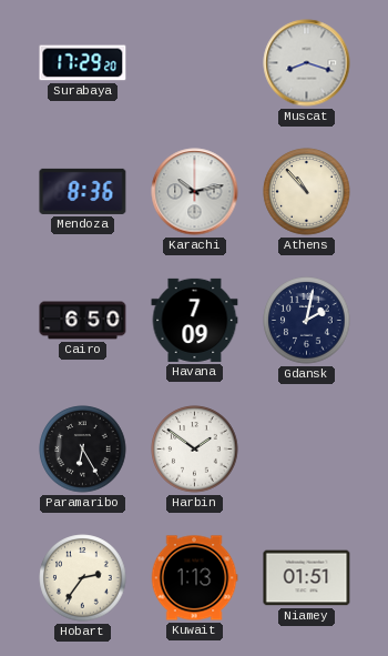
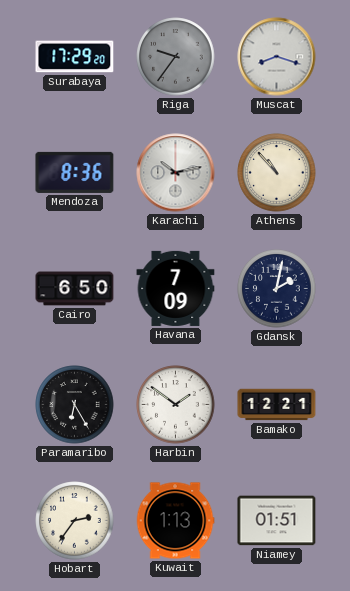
Riga: none -> 9:36
Bamako: none -> 12:21
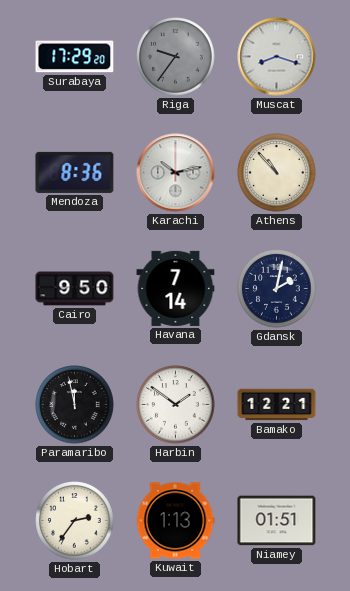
Cairo: 6:50 -> 9:50
Havana: 7:09 -> 7:14
Paramaribo: 6:25 -> 11:58
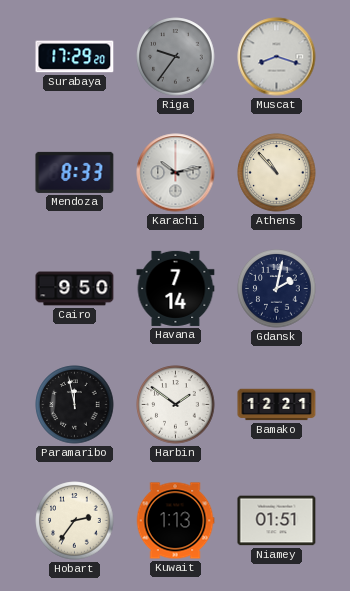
Mendoza: 8:36 -> 8:33
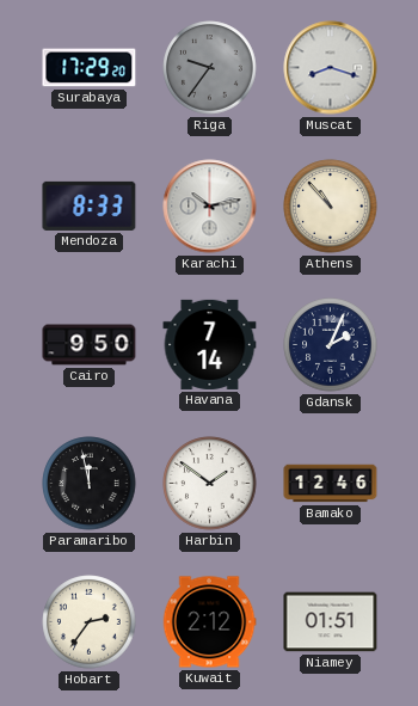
Gdansk: 2:02 -> 2:04
Bamako: 12:21 -> 12:46
Kuwait: 1:13 -> 2:12
